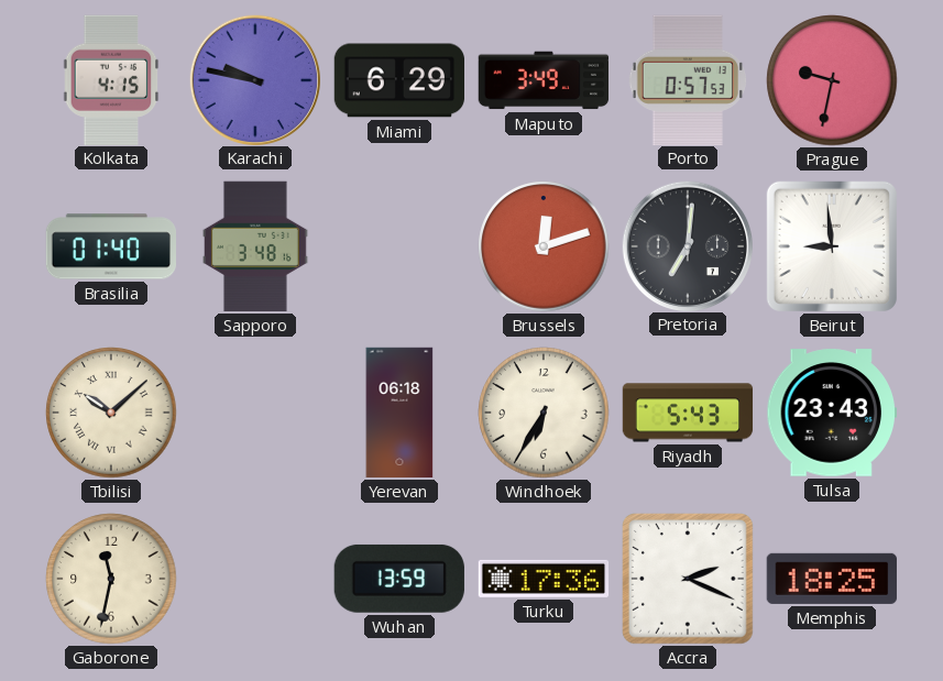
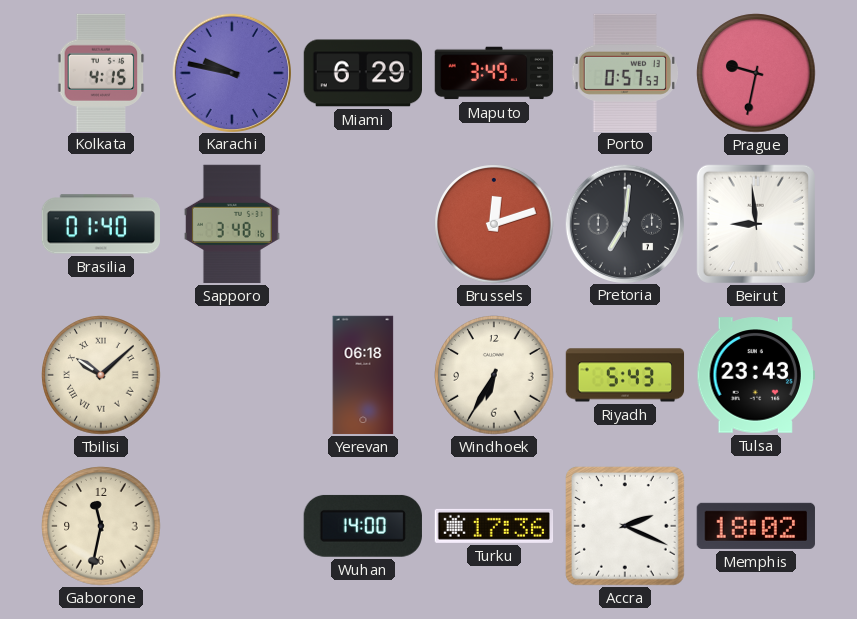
Wuhan: 13:59 -> 14:00
Memphis: 18:25 -> 18:02
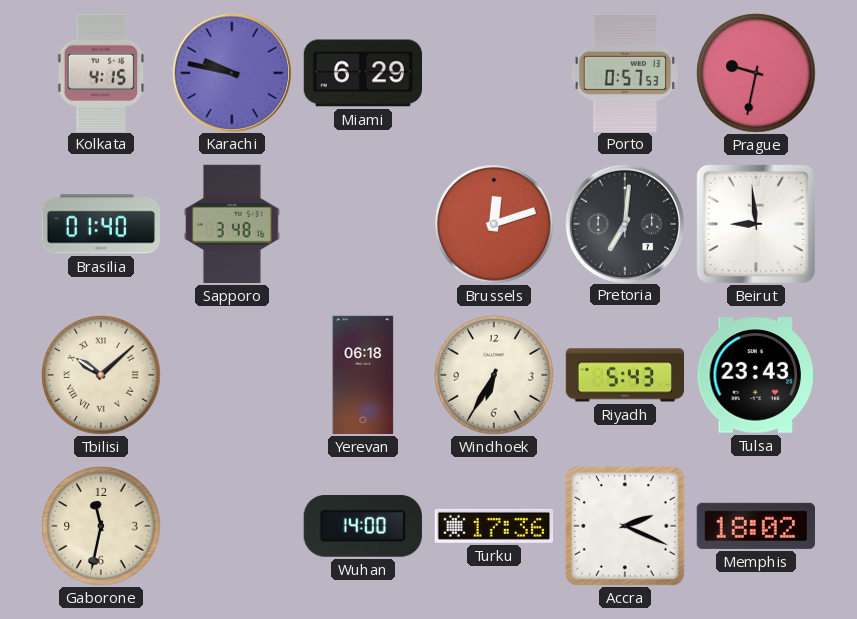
Maputo: 3:49 -> none
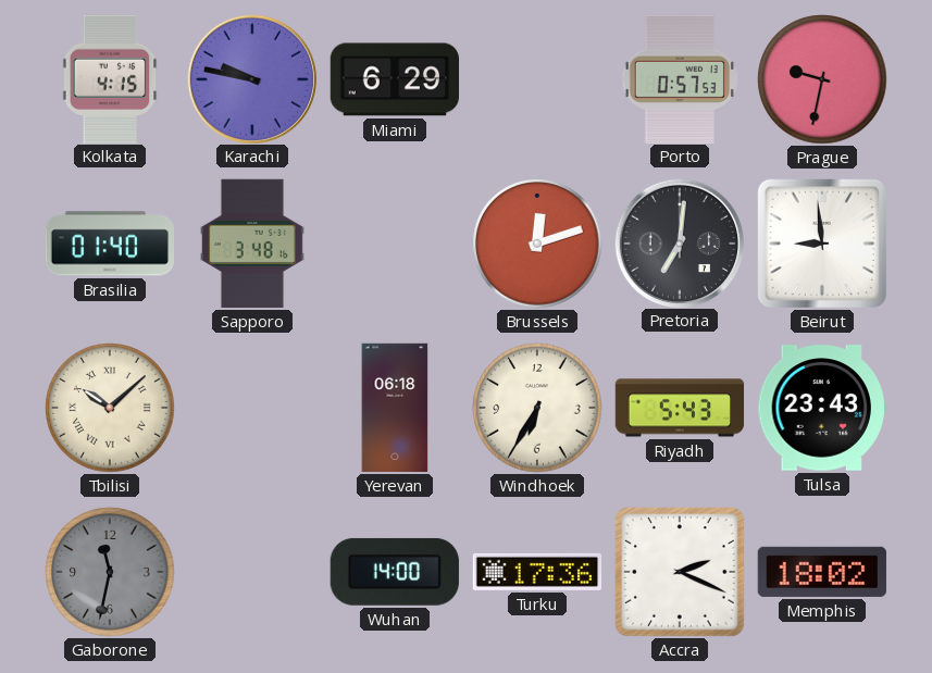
Gaborone dial: cream -> grey
